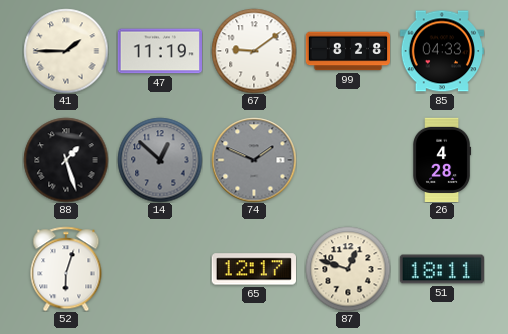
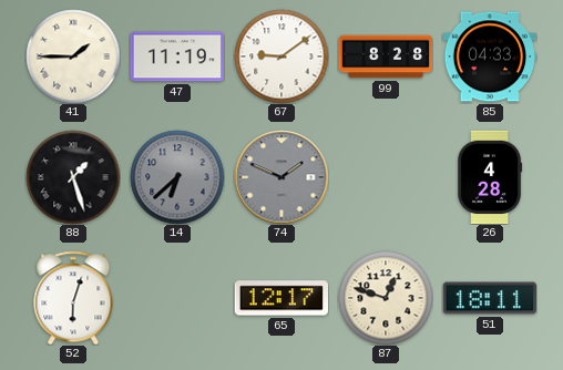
14: 12:52 -> 6:38
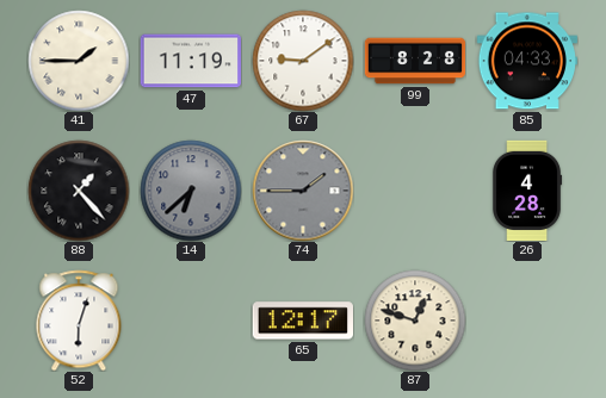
88: 1:27 -> 1:23
74: 1:49 -> 1:45
51: 18:11 -> none
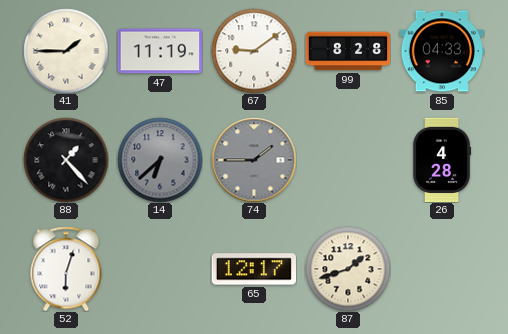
87: 12:48 -> 1:42
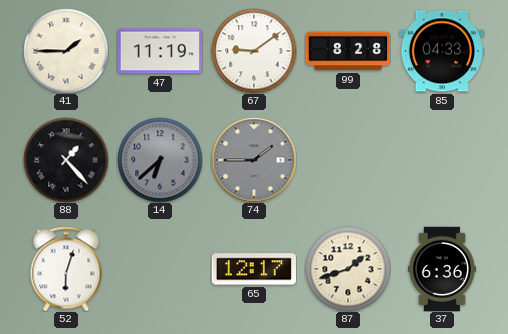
26: 4:28 -> none
37: none -> 6:36
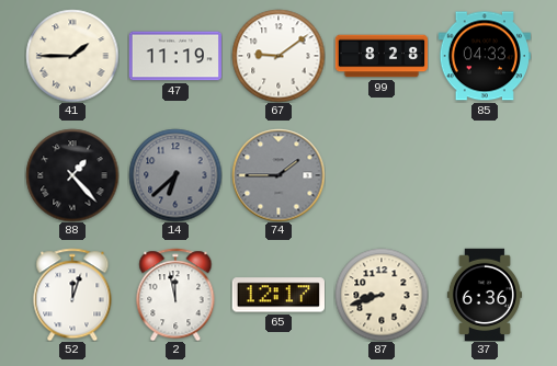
52: 6:03 -> 12:03
2: none -> 11:58
87: 1:42 -> 8:42
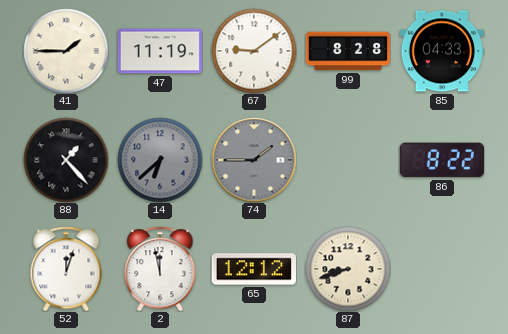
86: none -> 8:22
65: 12:17 -> 12:12
37: 6:36 -> none
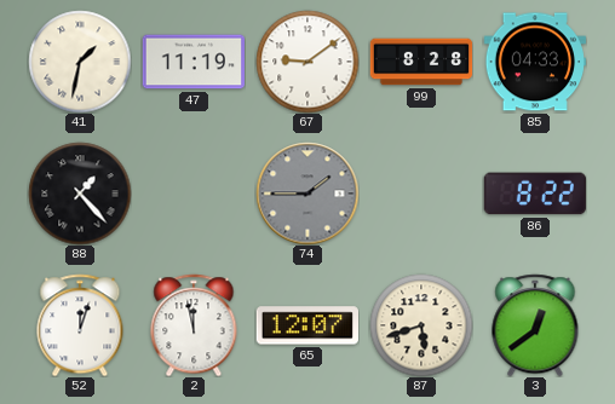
41: 1:45 -> 1:32
14: 6:38 -> none
65: 12:12 -> 12:07
87: 8:42 -> 5:42
3: none -> 12:39
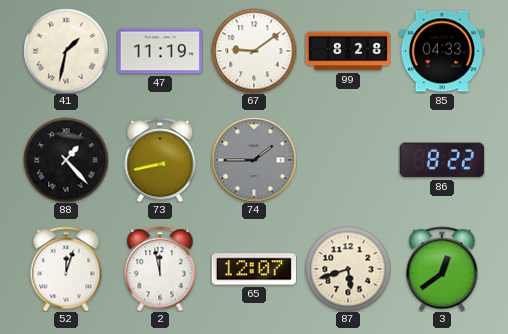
73: none -> 8:43
